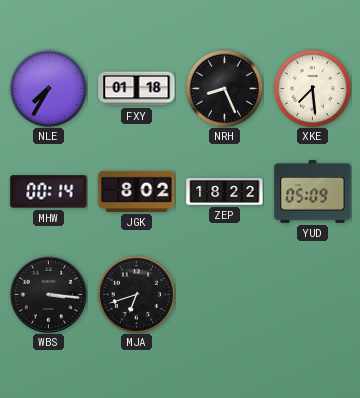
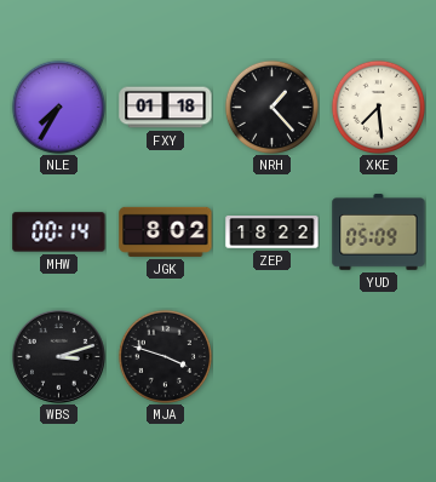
NRH: 8:26 -> 1:23
WBS: 3:16 -> 3:12
MJA: 6:42 -> 3:48
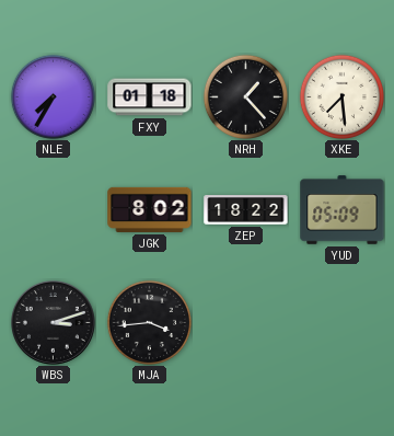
MHW: 00:14 -> none
MJA: 3:48 -> 3:44
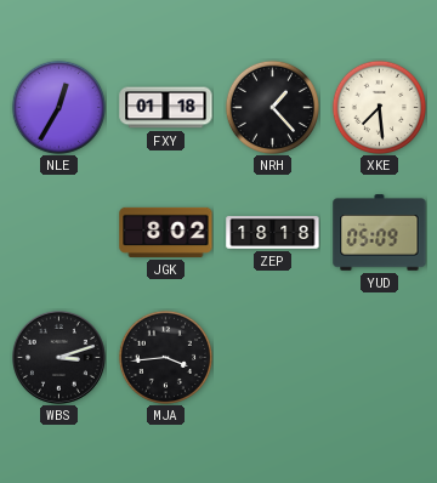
NLE: 7:35 -> 12:35
ZEP: 18:22 -> 18:18
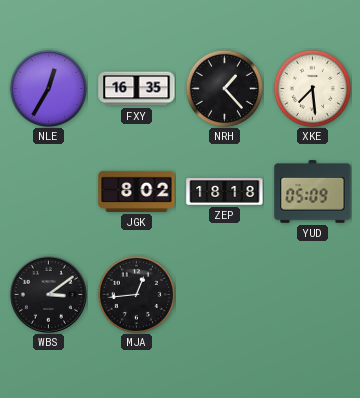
FXY: 01:18 -> 16:35
WBS: 3:12 -> 3:09
MJA: 3:44 -> 12:44
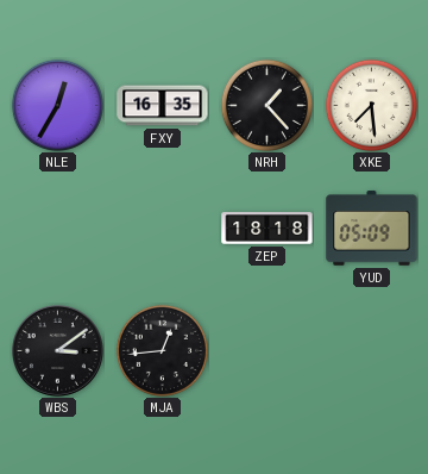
JGK: 8:02 -> none
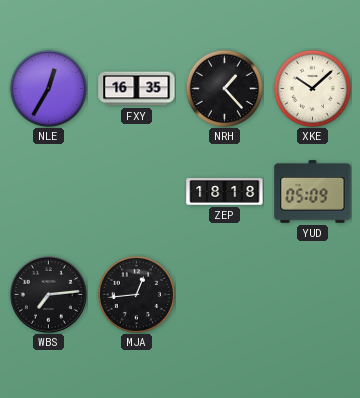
XKE: 7:29 -> 10:08
WBS: 3:09 -> 7:14
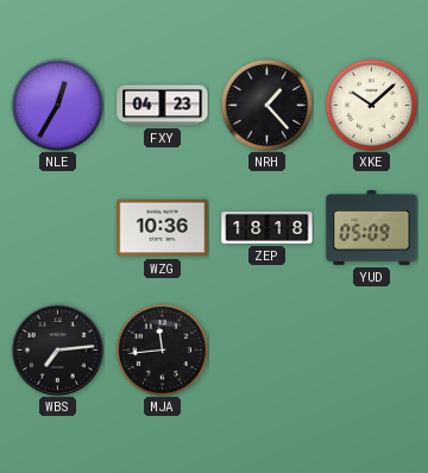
FXY: 16:35 -> 04:23
WZG: none -> 10:36
MJA: 12:44 -> 11:44
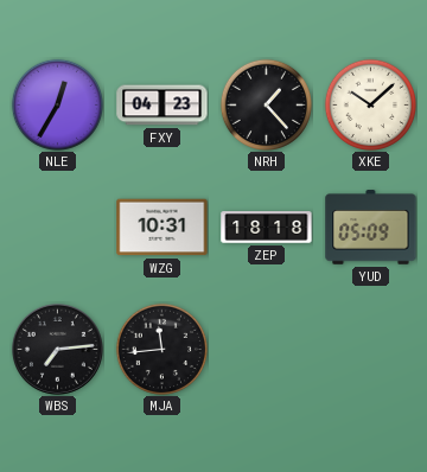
WZG: 10:36 -> 10:31
